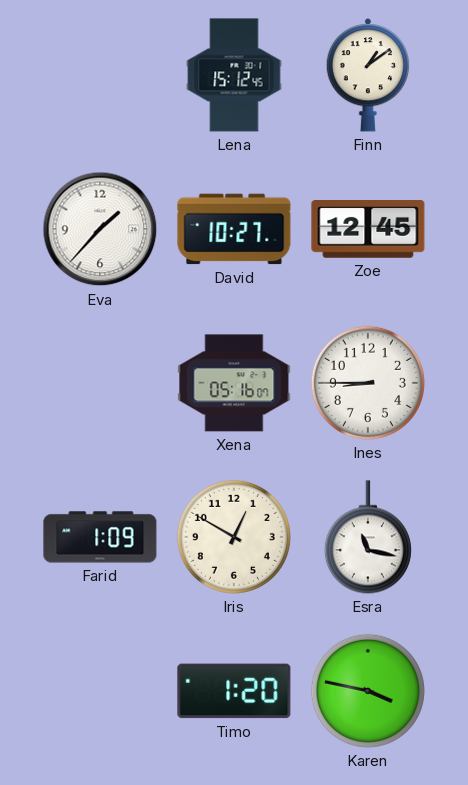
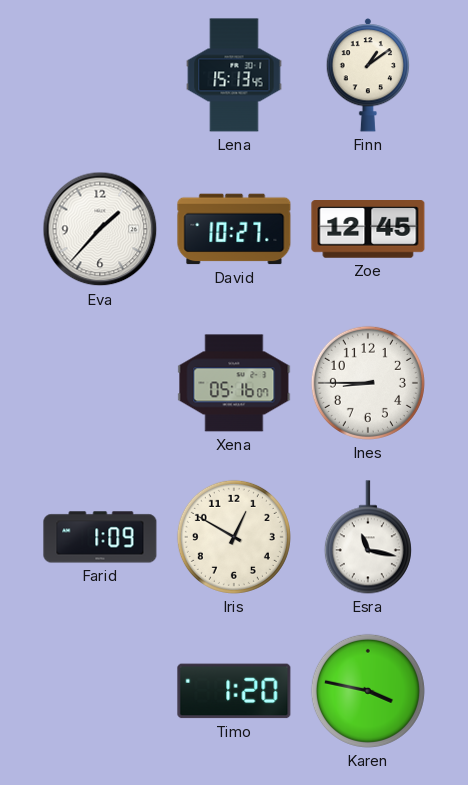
Lena: 15:12 -> 15:13
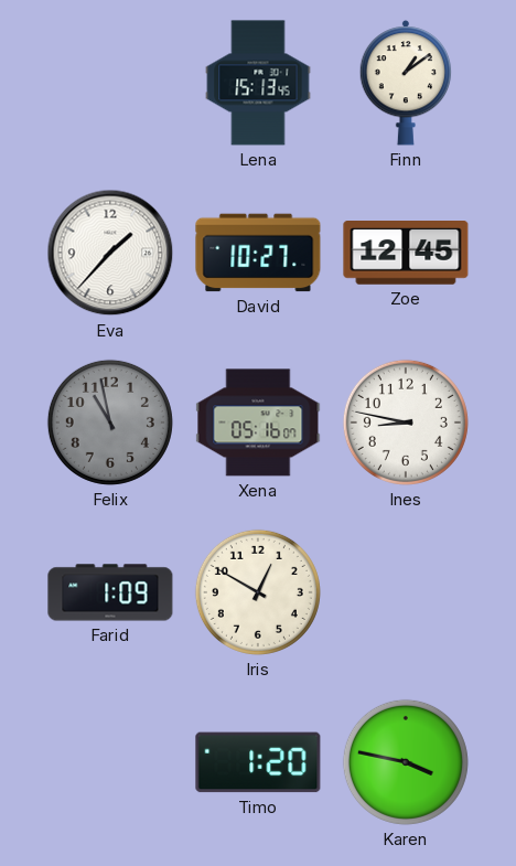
Felix: none -> 10:58
Ines: 8:45 -> 8:47
Esra: 11:17 -> none
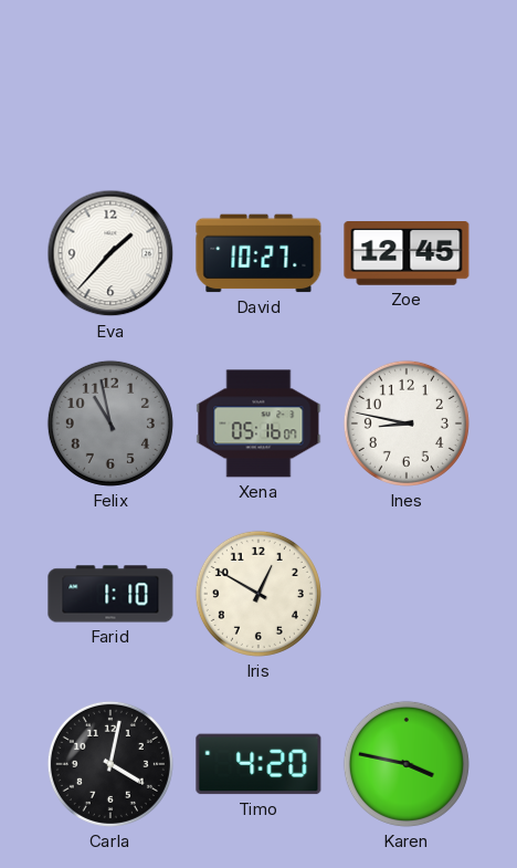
Lena: 15:13 -> none
Finn: 1:09 -> none
Farid: 1:09 -> 1:10
Carla: none -> 4:02
Timo: 1:20 -> 4:20
